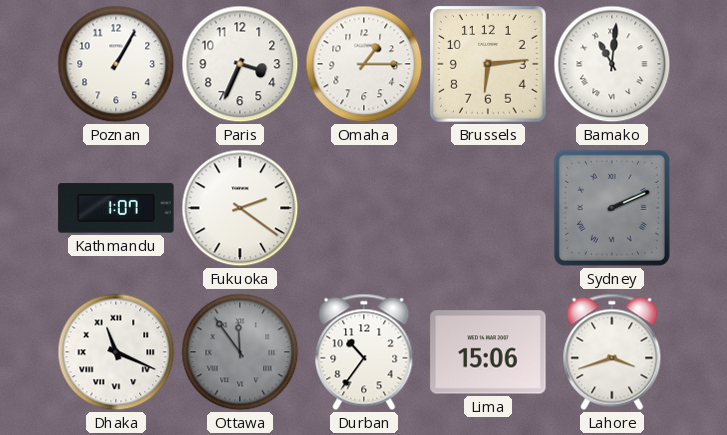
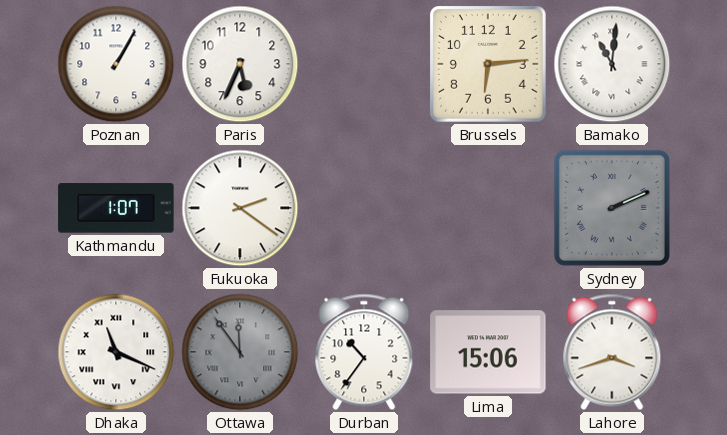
Paris: 3:34 -> 5:34
Omaha: 1:15 -> none
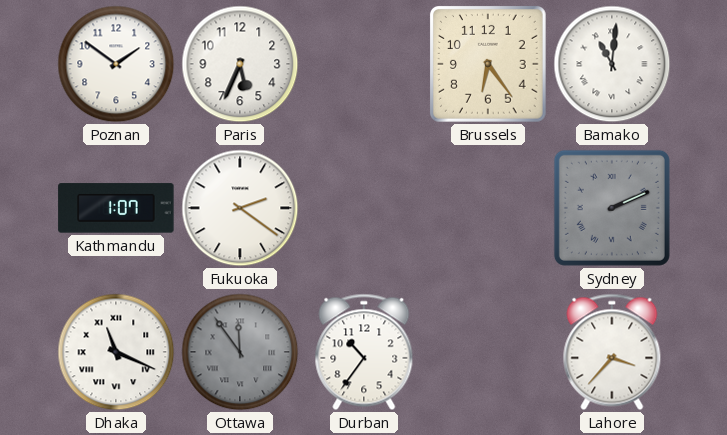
Poznan: 1:05 -> 1:51
Brussels: 6:14 -> 6:24
Lima: 15:06 -> none
Lahore: 3:42 -> 3:37
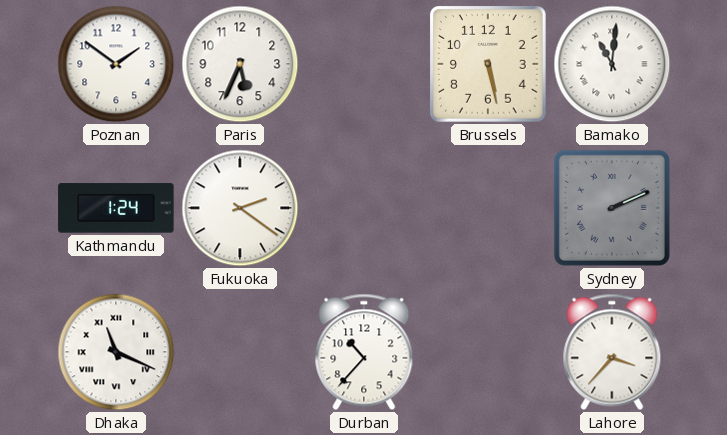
Brussels: 6:24 -> 5:28
Kathmandu: 1:07 -> 1:24
Ottawa: 11:54 -> none
Durban: 10:36 -> 10:37
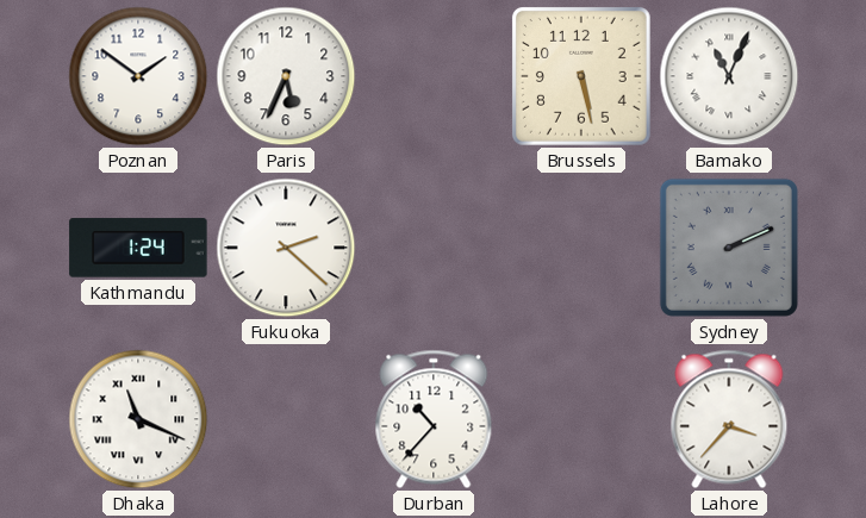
Bamako: 11:01 -> 11:04
Fukuoka: 2:21 -> 2:22
